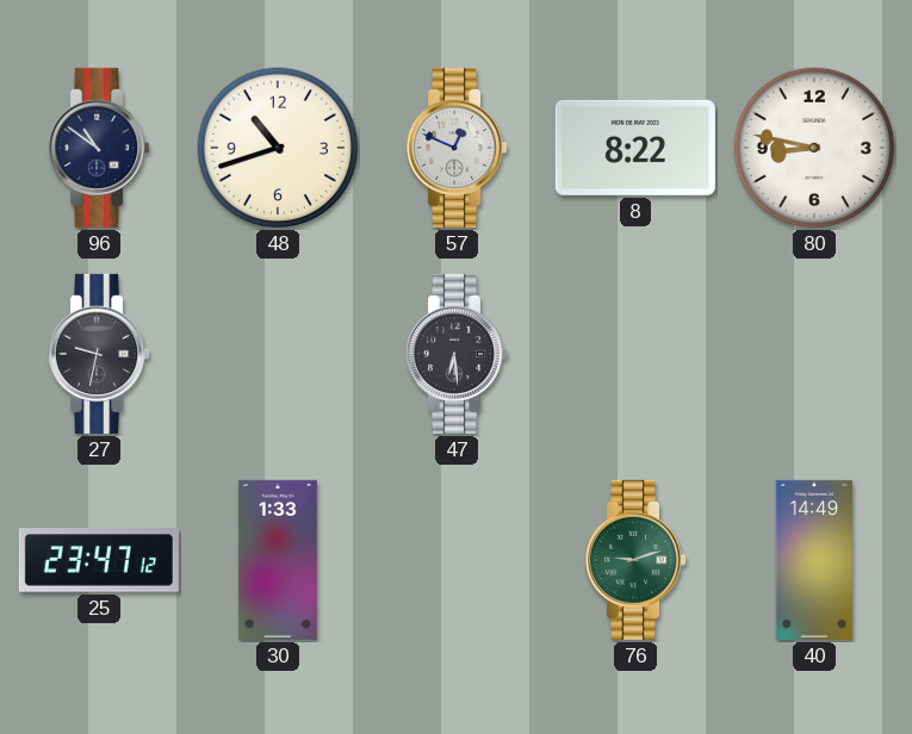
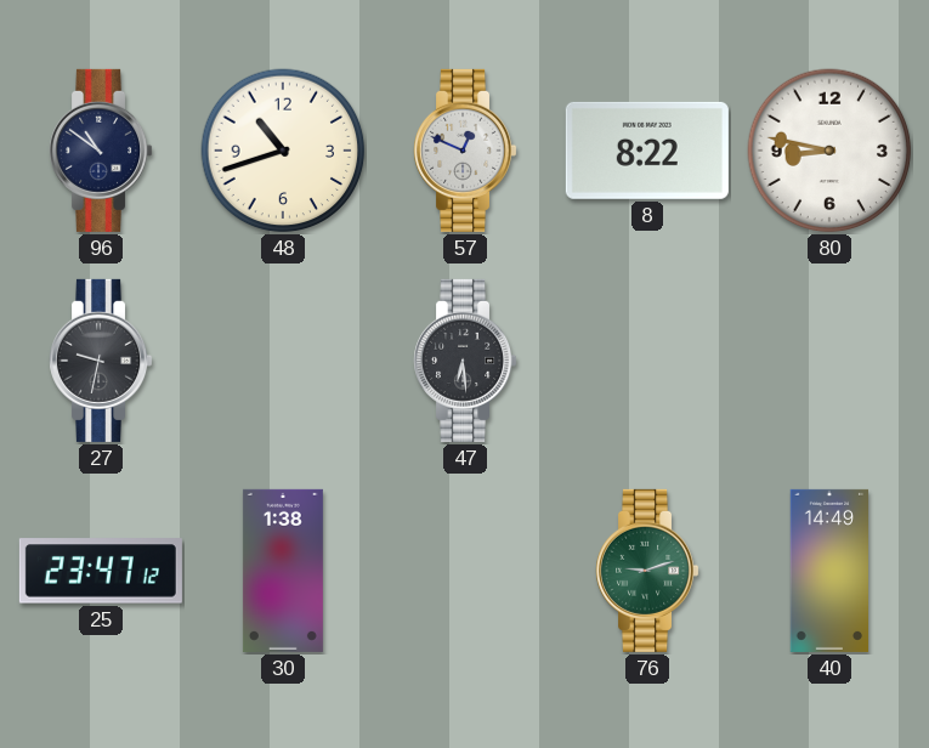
30: 1:33 -> 1:38
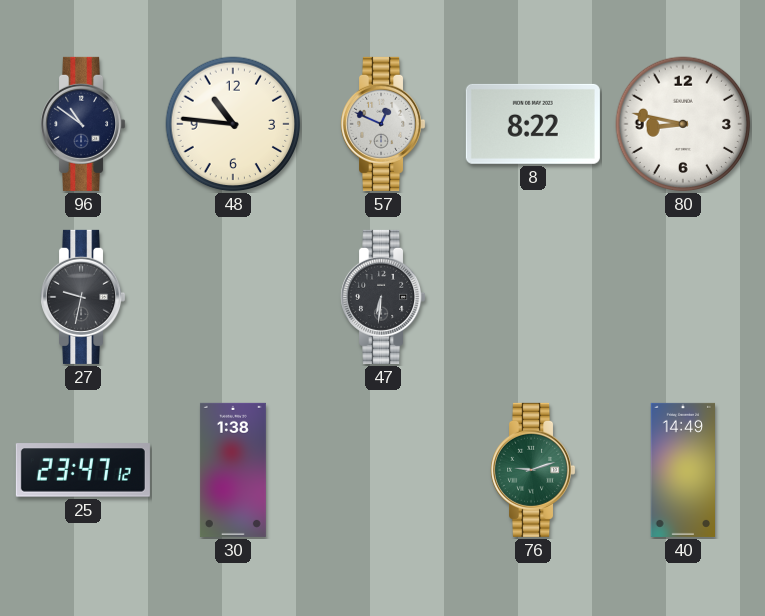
48: 10:42 -> 10:46
47: 6:29 -> 6:31
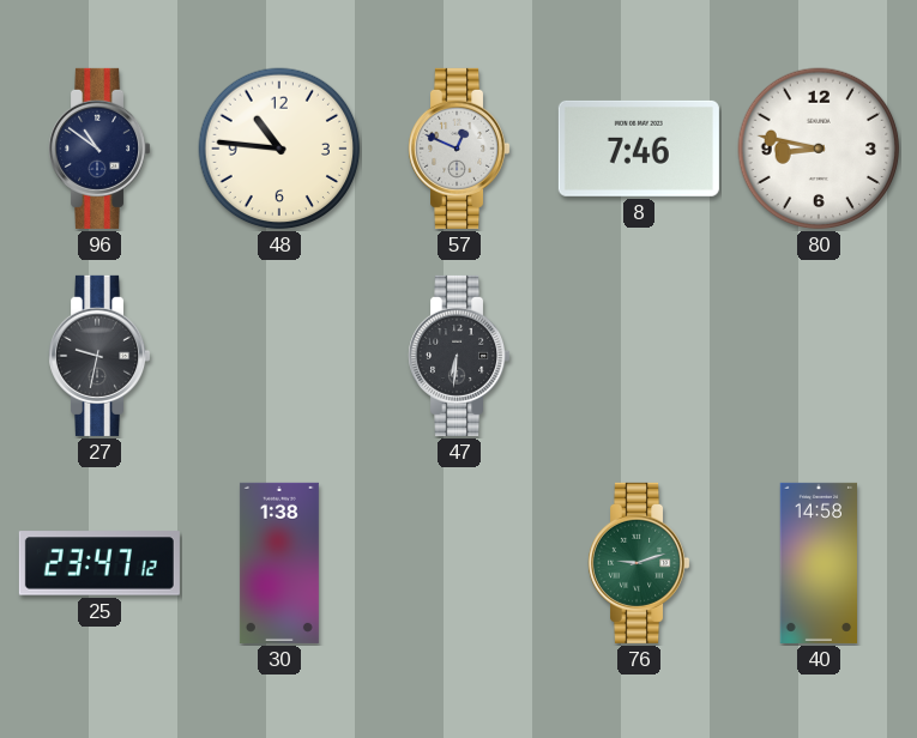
8: 8:22 -> 7:46
40: 14:49 -> 14:58
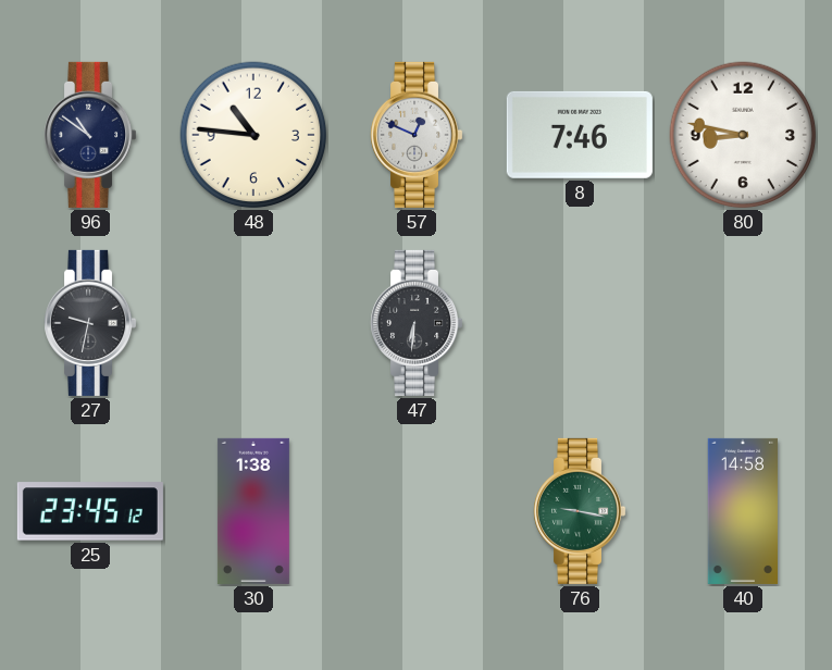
25: 23:47 -> 23:45
76: 9:12 -> 9:17
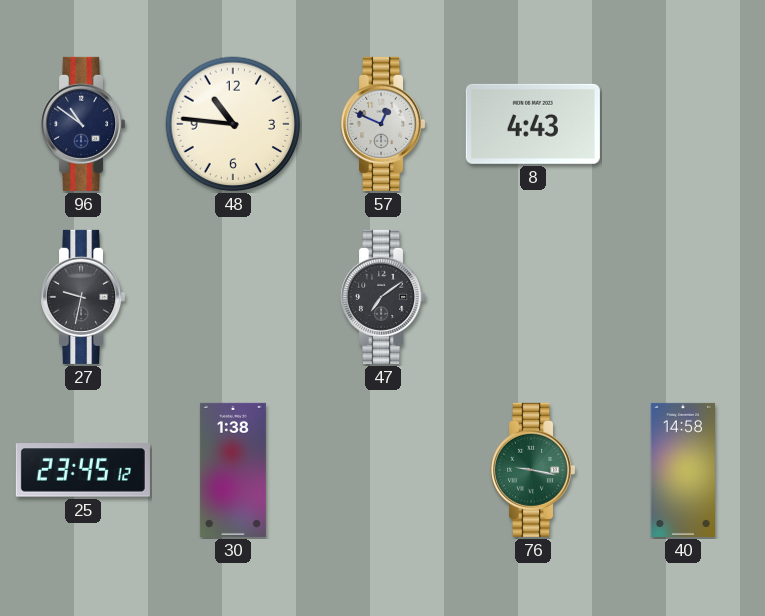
8: 7:46 -> 4:43
80: 8:47 -> none
47: 6:31 -> 7:09
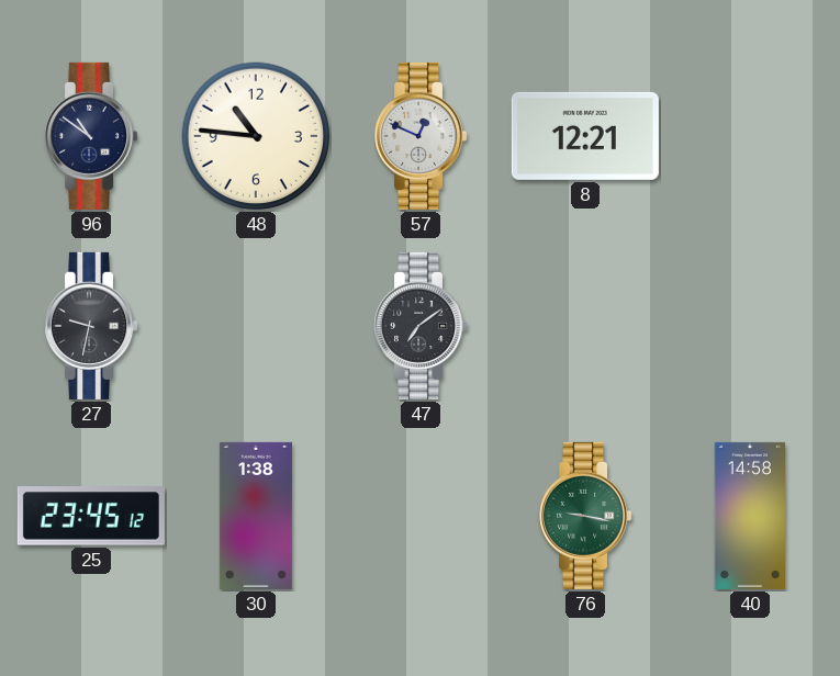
8: 4:43 -> 12:21
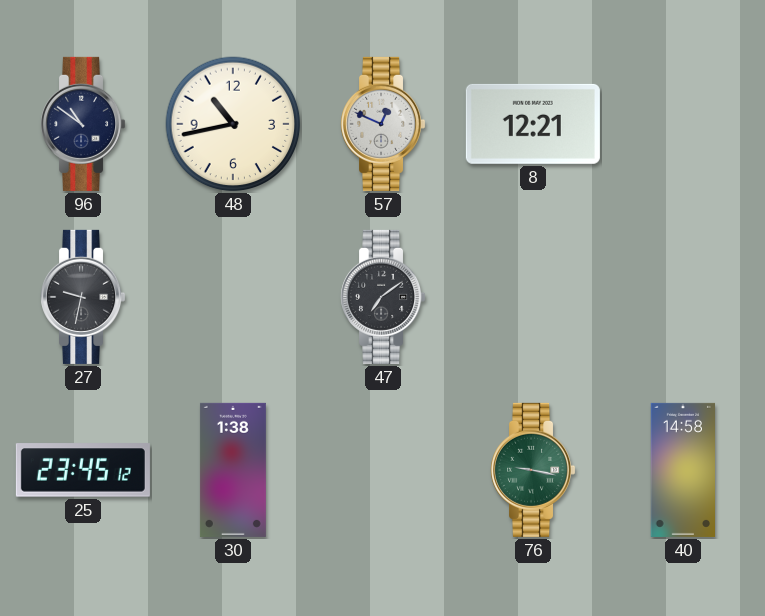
48: 10:46 -> 10:43
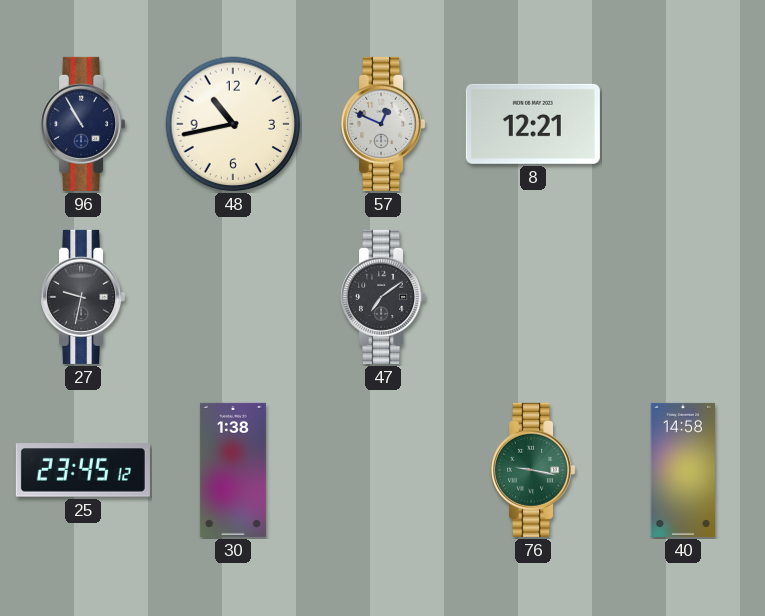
96: 10:51 -> 10:55
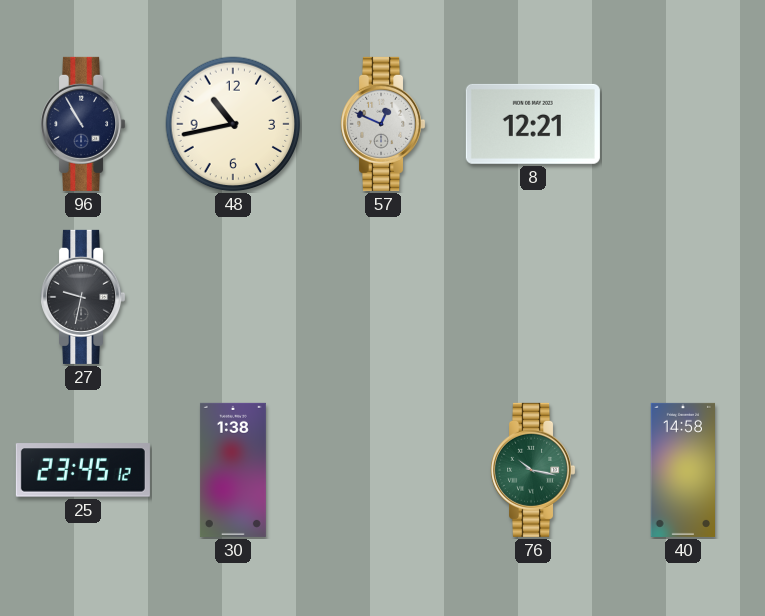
47: 7:09 -> none
76: 9:17 -> 10:17
